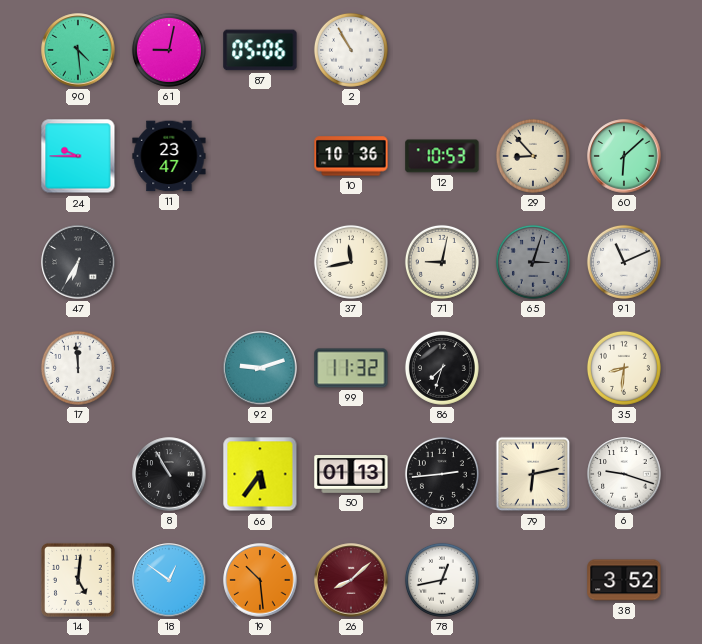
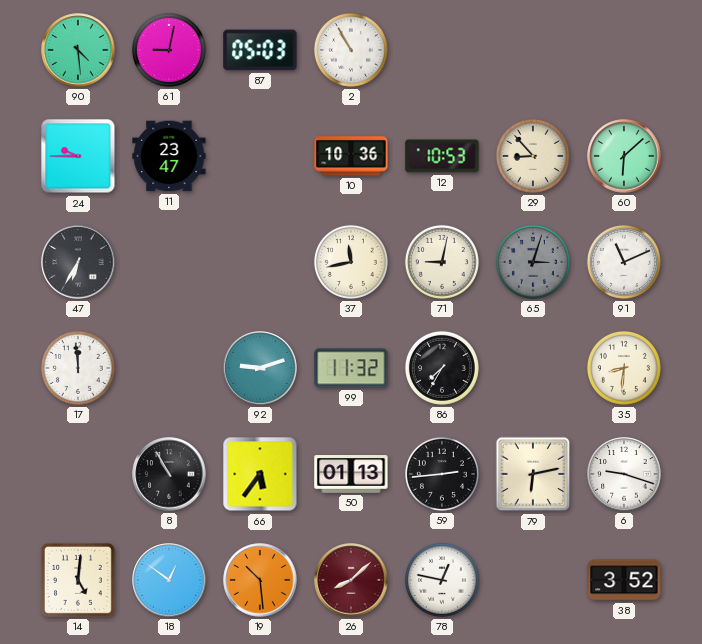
87: 05:06 -> 05:03
86: 7:33 -> 7:35
78: 12:43 -> 12:47
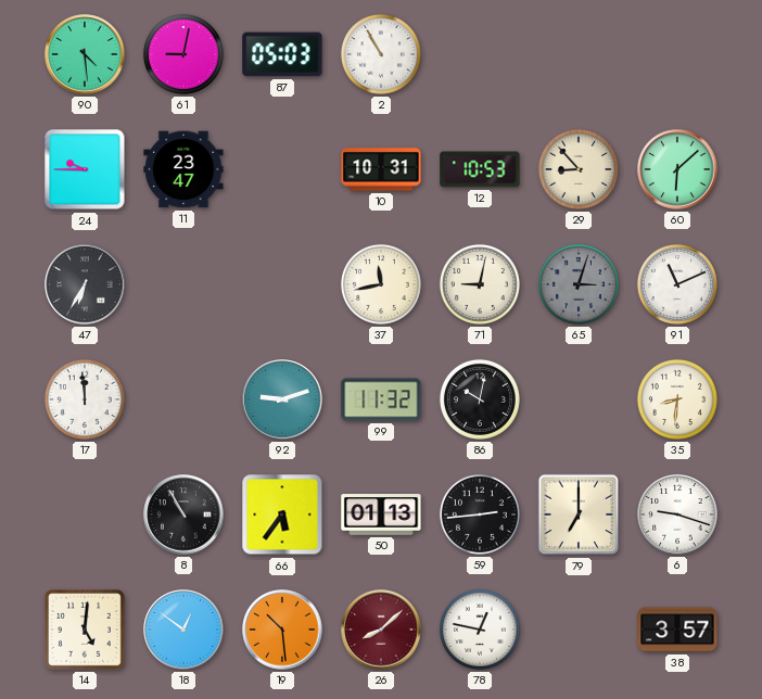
10: 10:36 -> 10:31
86: 7:35 -> 10:02
79: 6:13 -> 7:00
38: 3:52 -> 3:57
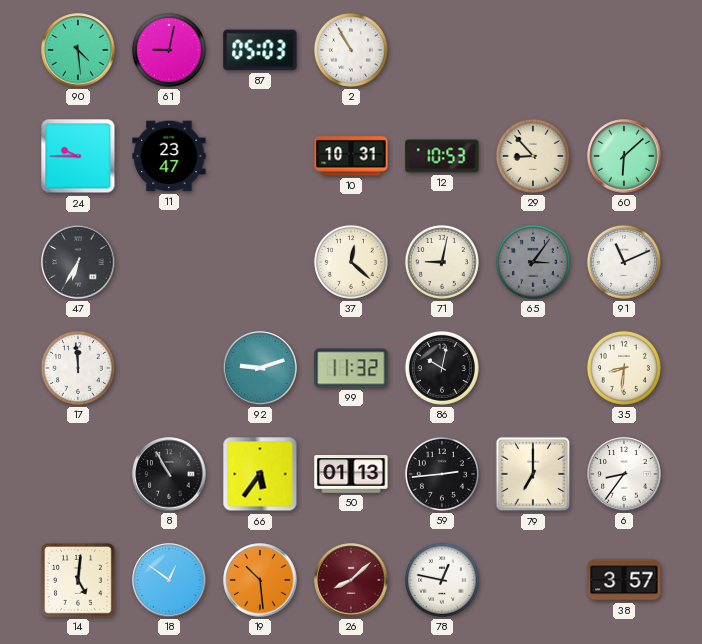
37: 11:43 -> 12:22
65: 3:03 -> 3:06
6: 9:18 -> 8:36
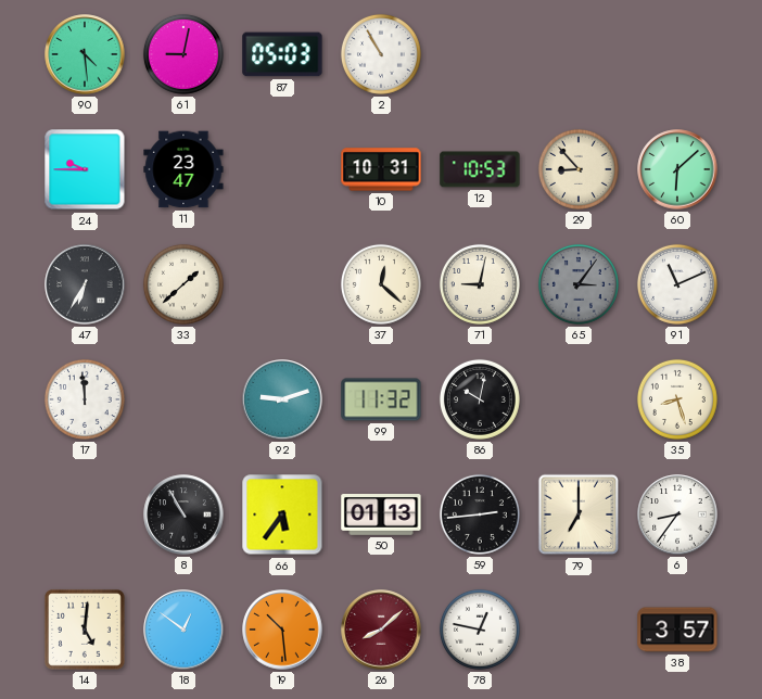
33: none -> 1:38
35: 8:31 -> 8:27
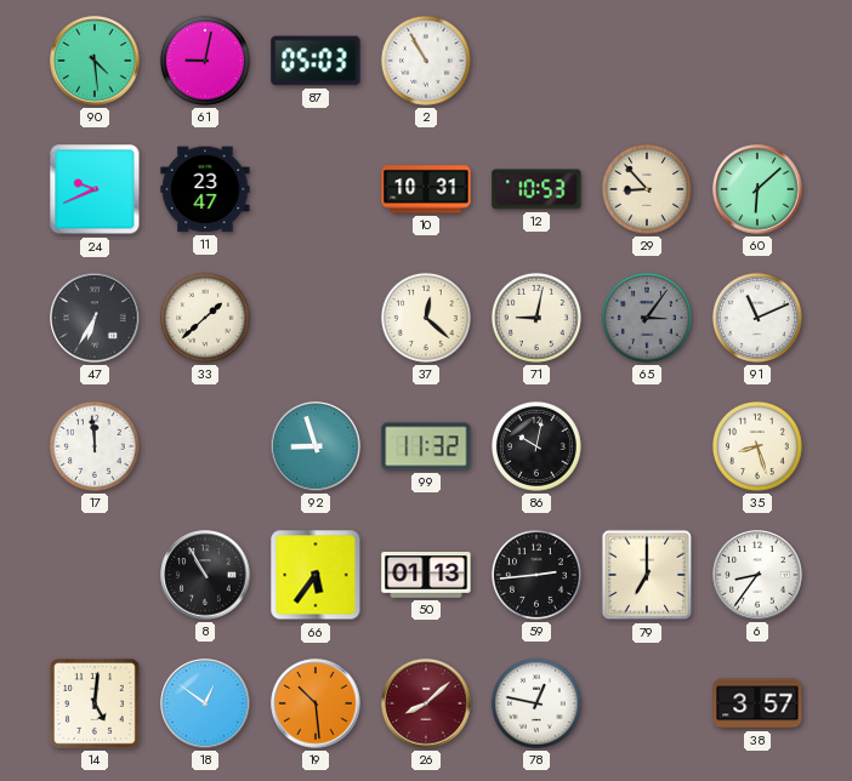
24: 9:45 -> 9:41
92: 9:12 -> 8:57
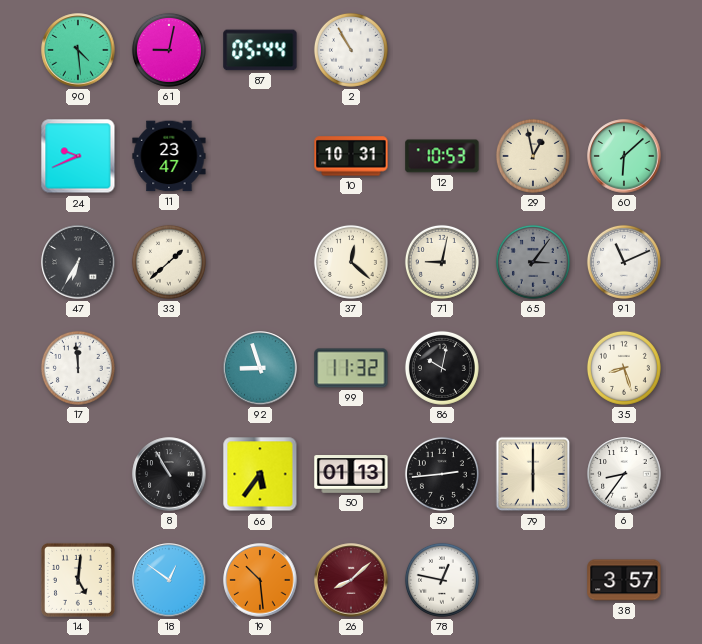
87: 05:03 -> 05:44
29: 8:53 -> 12:58
79: 7:00 -> 6:00
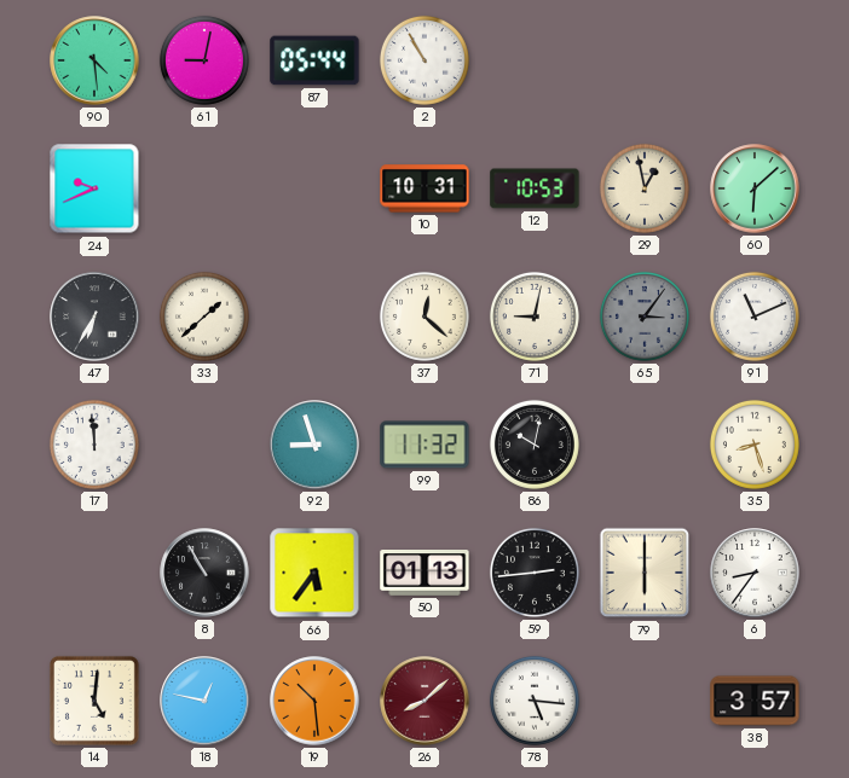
11: 23:47 -> none
18: 12:51 -> 12:47
78: 12:47 -> 5:16
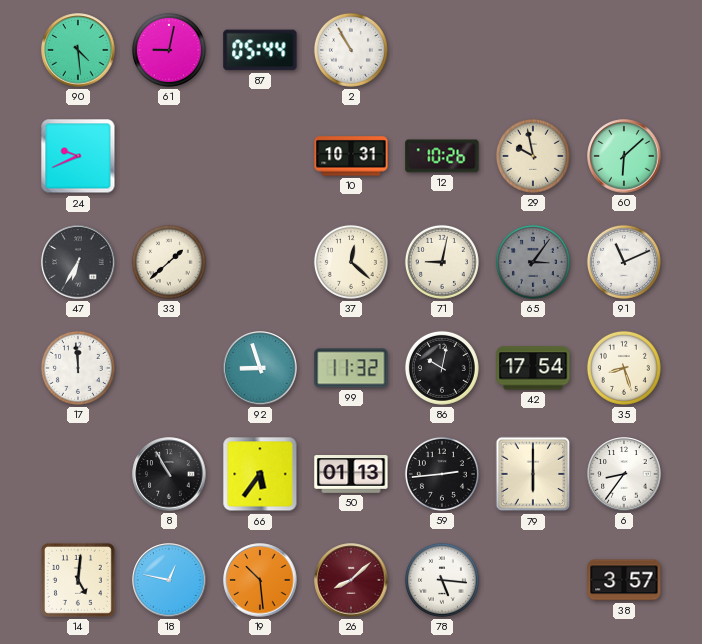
12: 10:53 -> 10:26
29: 12:58 -> 9:58
42: none -> 17:54
